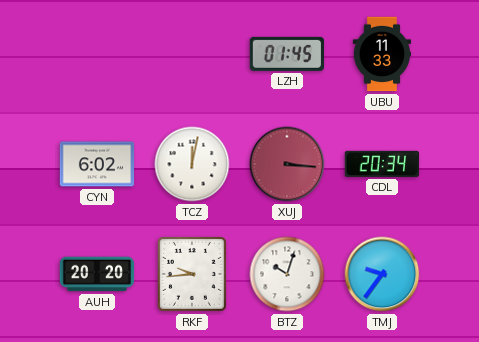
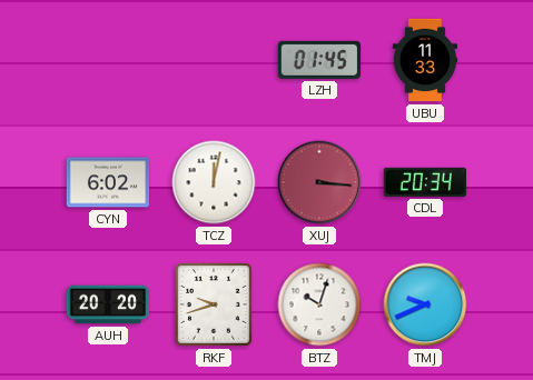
RKF: 9:44 -> 9:42
TMJ: 9:36 -> 9:41
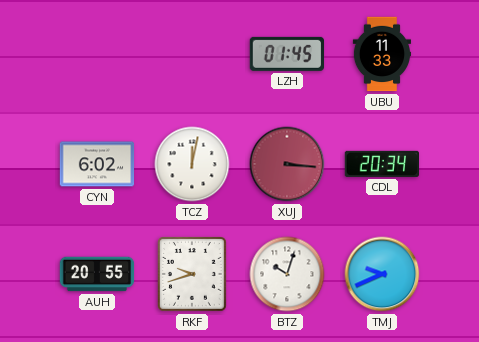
AUH: 20:20 -> 20:55
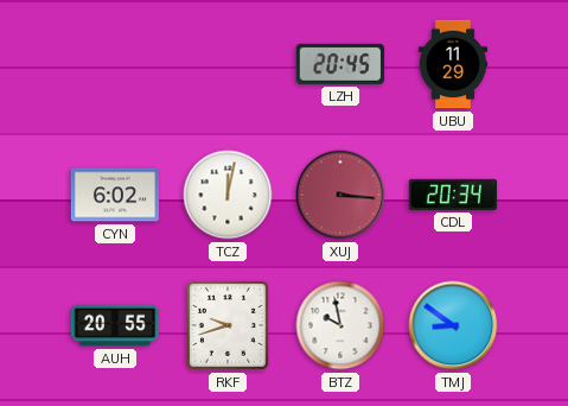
LZH: 01:45 -> 20:45
UBU: 11:33 -> 11:29
BTZ: 10:03 -> 9:58
TMJ: 9:41 -> 8:51
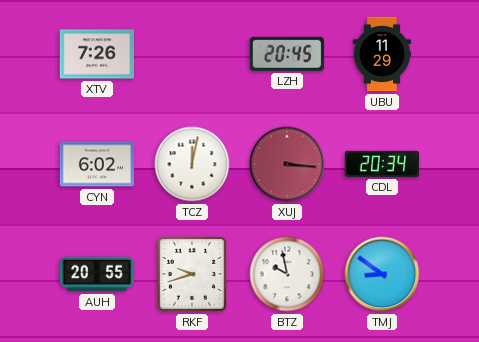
XTV: none -> 7:26
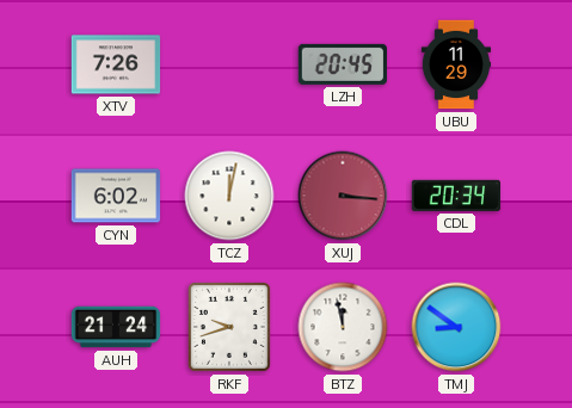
AUH: 20:55 -> 21:24
BTZ: 9:58 -> 11:58
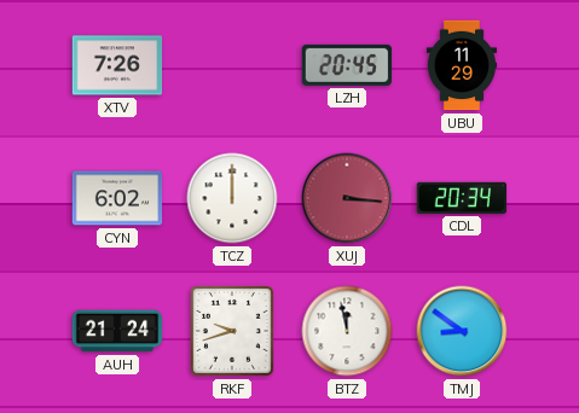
TCZ: 12:02 -> 12:00
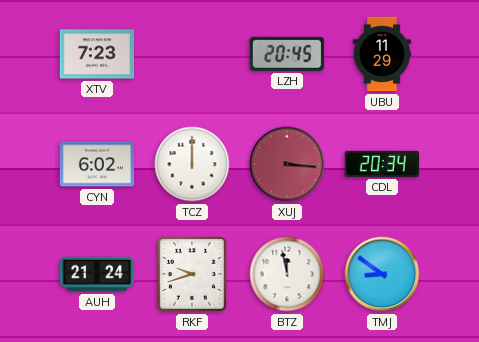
XTV: 7:26 -> 7:23
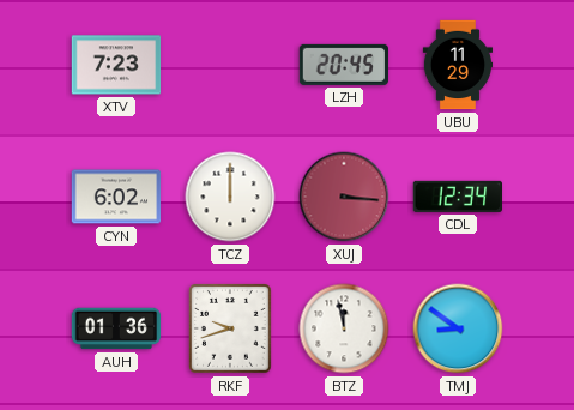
CDL: 20:34 -> 12:34
AUH: 21:24 -> 01:36
